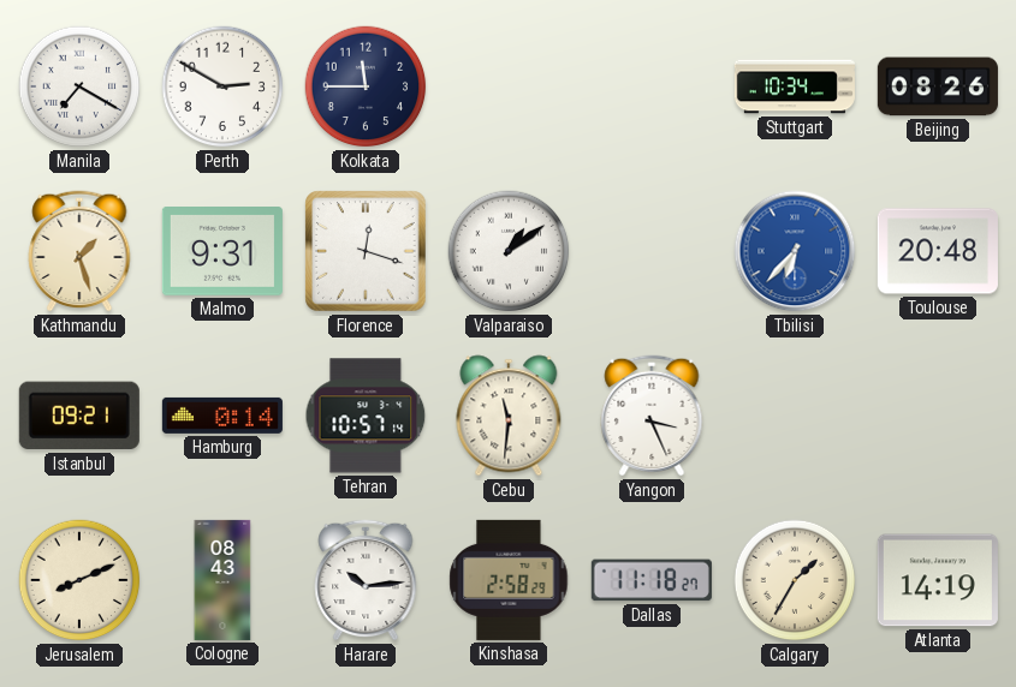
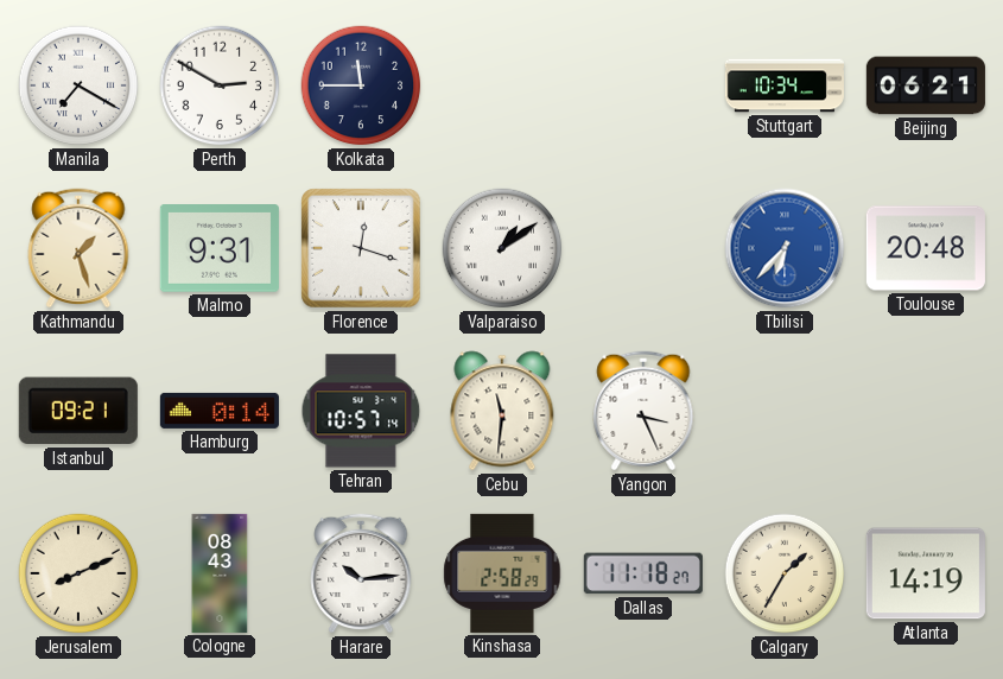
Beijing: 08:26 -> 06:21
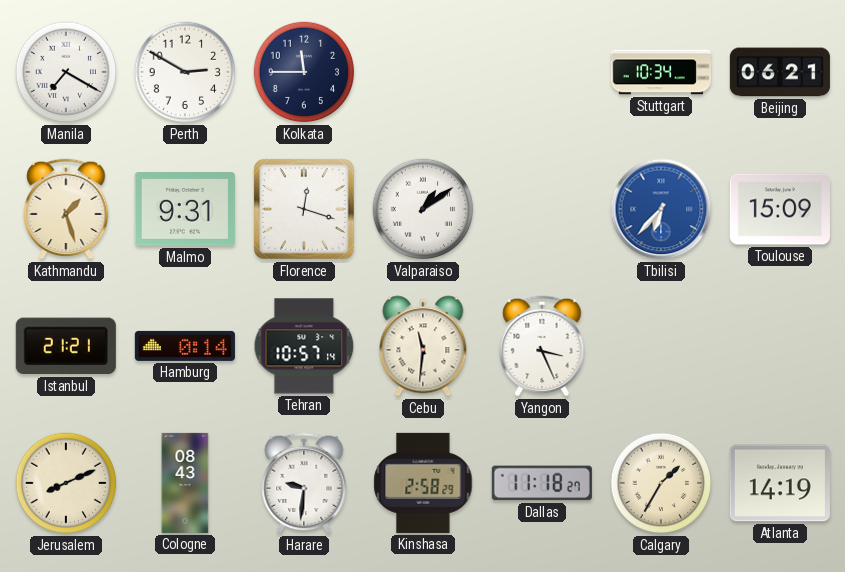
Toulouse: 20:48 -> 15:09
Istanbul: 09:21 -> 21:21
Harare: 10:14 -> 9:31
